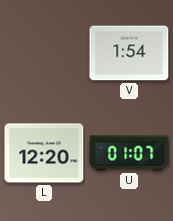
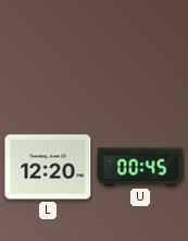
V: 1:54 -> none
U: 01:07 -> 00:45
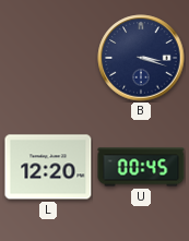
B: none -> 3:18
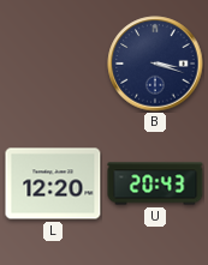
U: 00:45 -> 20:43
